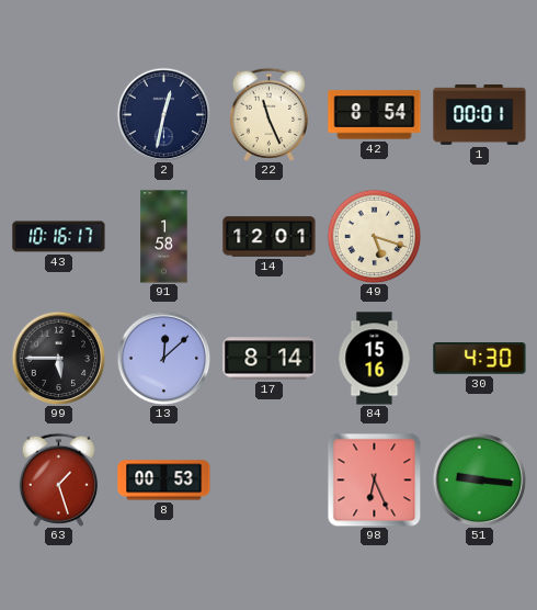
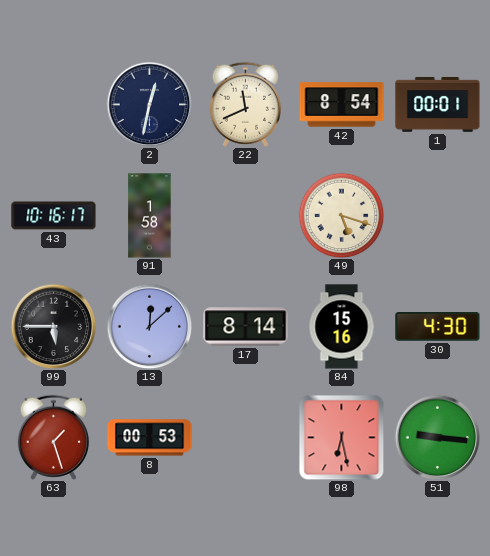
22: 11:26 -> 11:41
14: 12:01 -> none
98: 6:26 -> 6:28
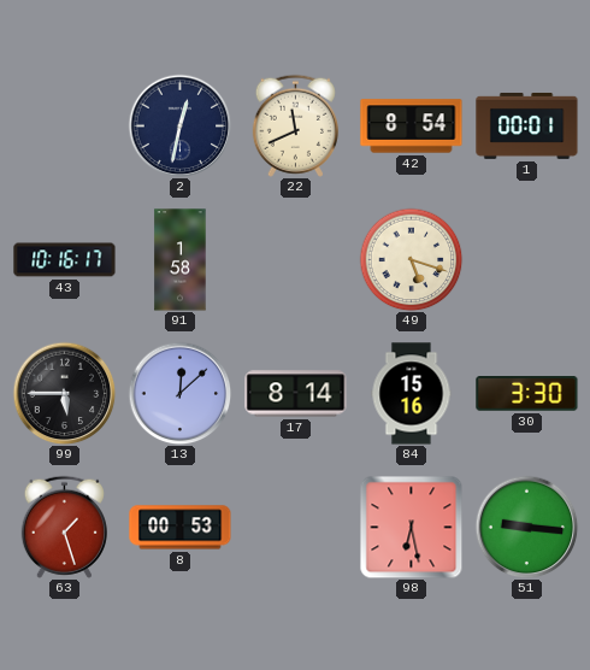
30: 4:30 -> 3:30
